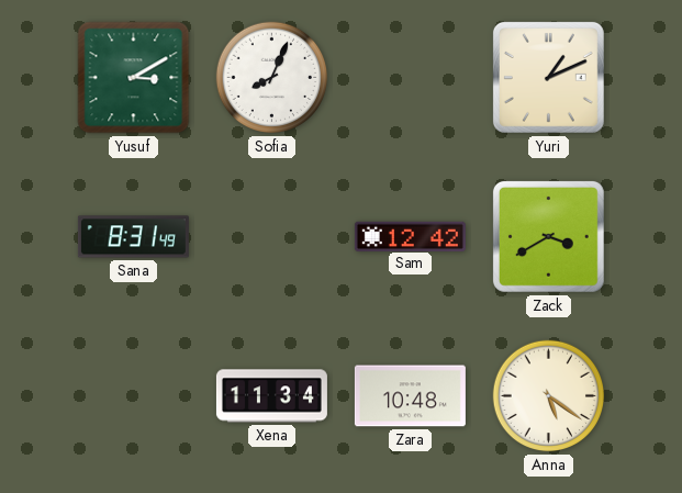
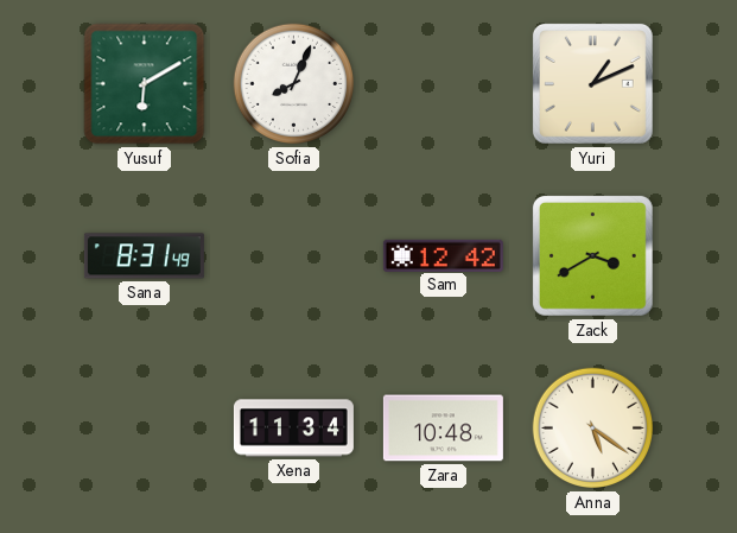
Yusuf: 3:10 -> 6:10
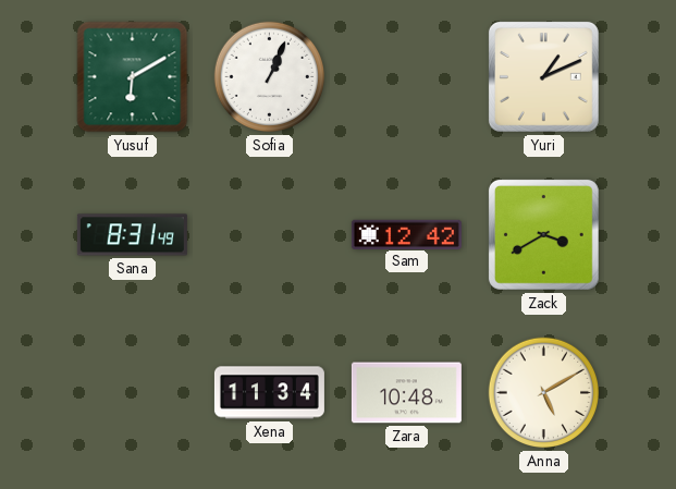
Sofia: 8:04 -> 1:04
Anna: 5:21 -> 5:10
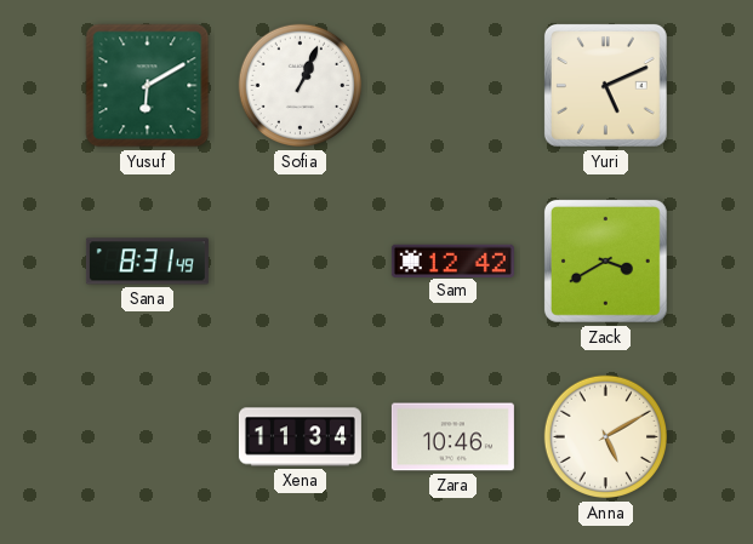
Yuri: 1:11 -> 5:11
Zara: 10:48 -> 10:46
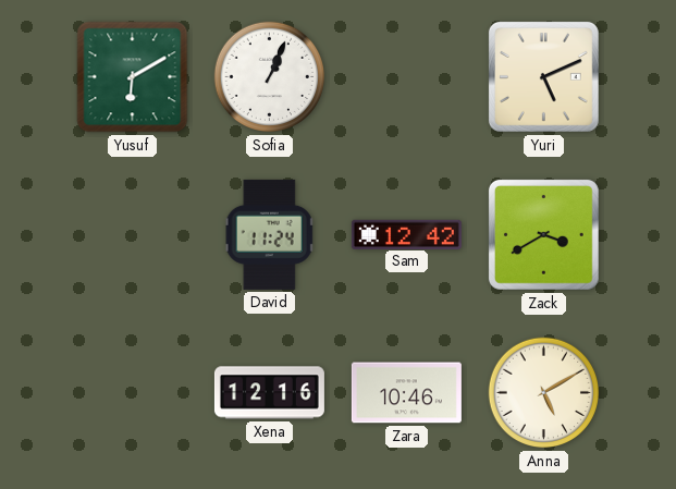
Sana: 8:31 -> none
David: none -> 11:24
Xena: 11:34 -> 12:16
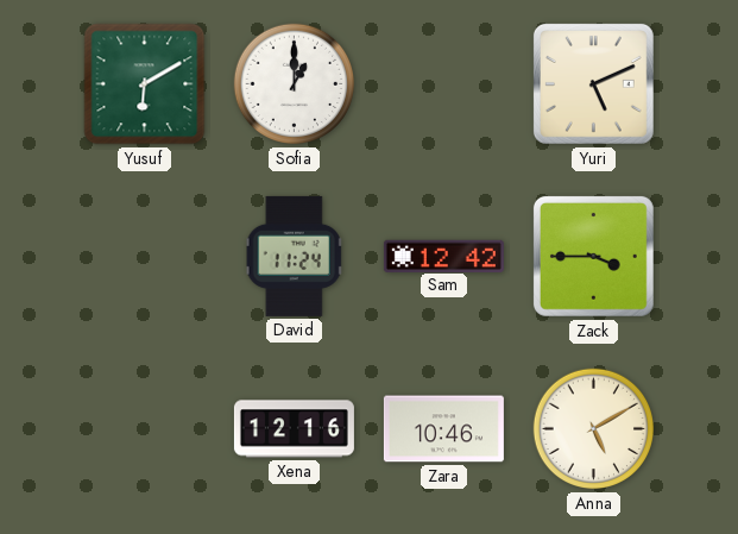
Sofia: 1:04 -> 1:00
Zack: 3:40 -> 3:45
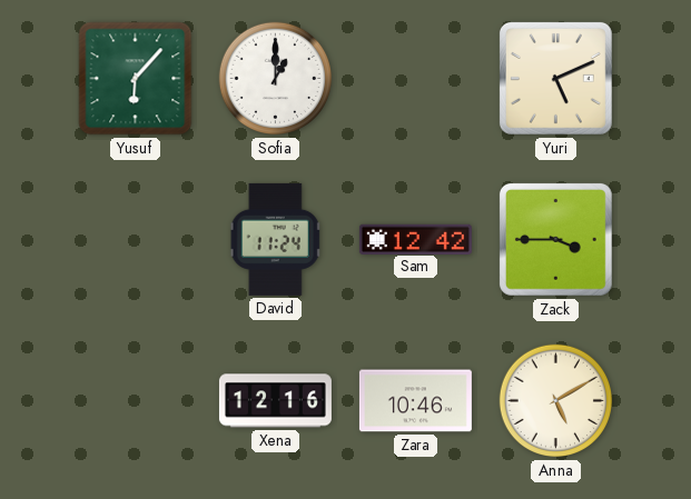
Yusuf: 6:10 -> 6:07
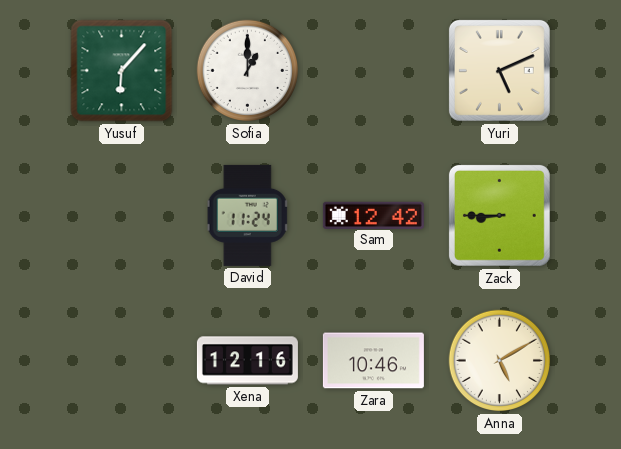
Zack: 3:45 -> 8:45
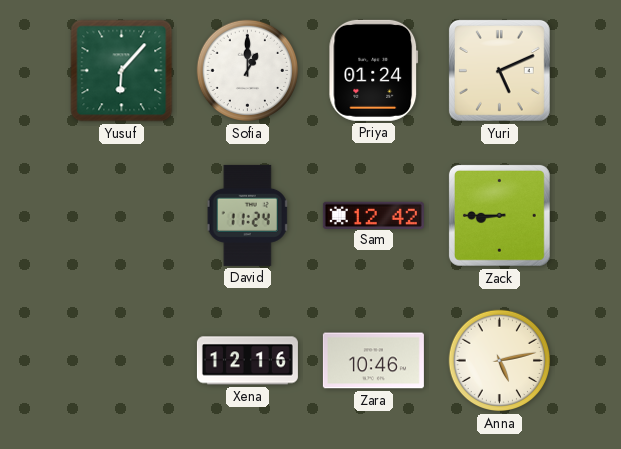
Priya: none -> 01:24
Anna: 5:10 -> 5:13
